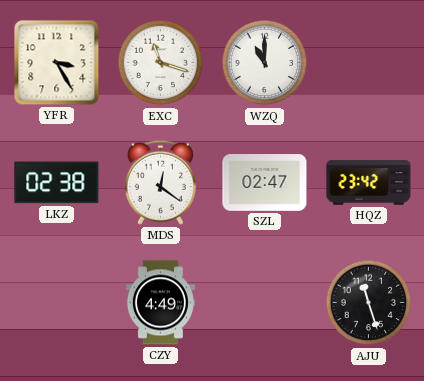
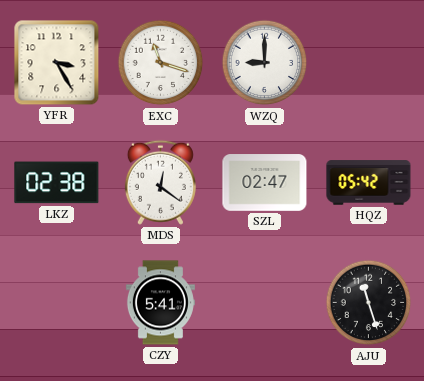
WZQ: 11:00 -> 9:00
HQZ: 23:42 -> 05:42
CZY: 4:49 -> 5:41
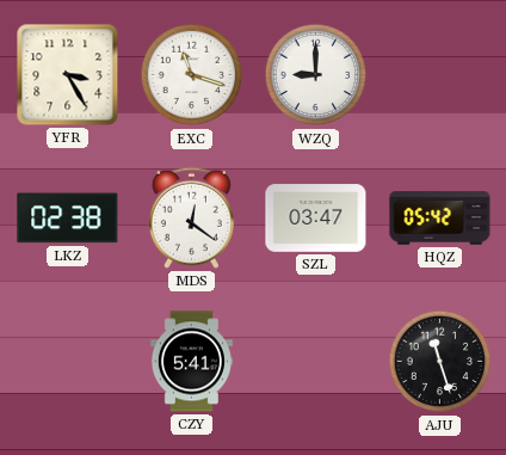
SZL: 02:47 -> 03:47
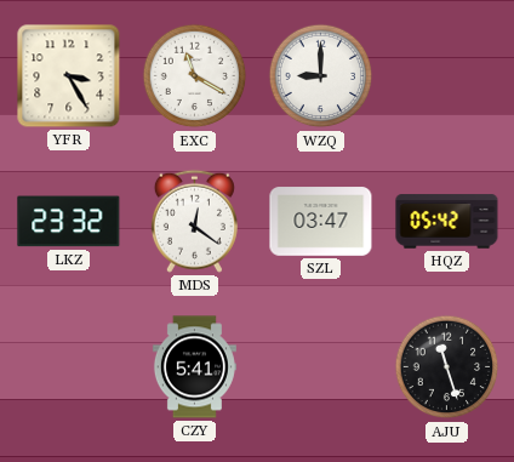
EXC: 11:18 -> 11:20
LKZ: 02:38 -> 23:32
